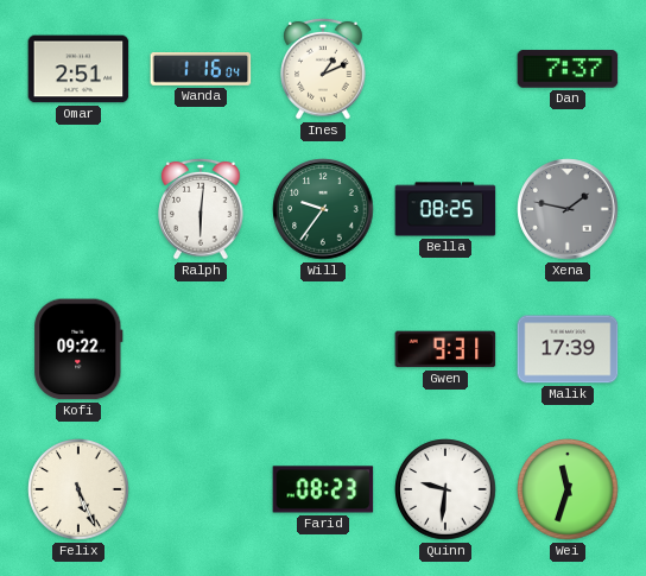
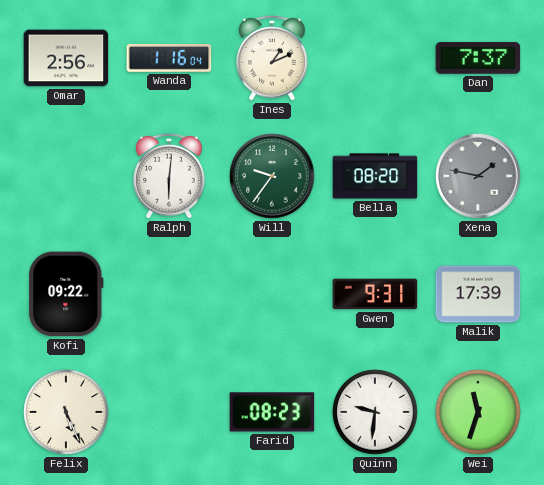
Omar: 2:51 -> 2:56
Bella: 08:25 -> 08:20
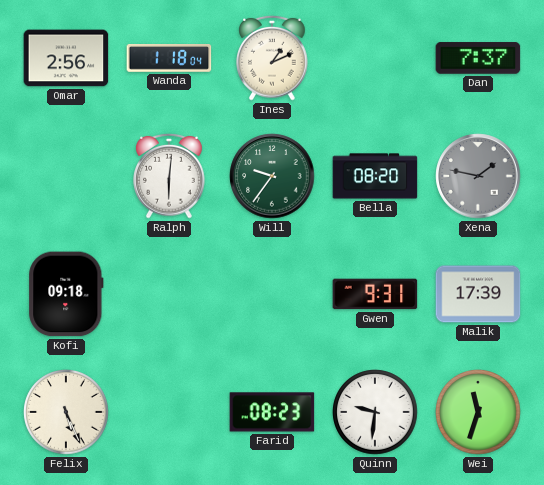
Wanda: 1:16 -> 1:18
Kofi: 09:22 -> 09:18
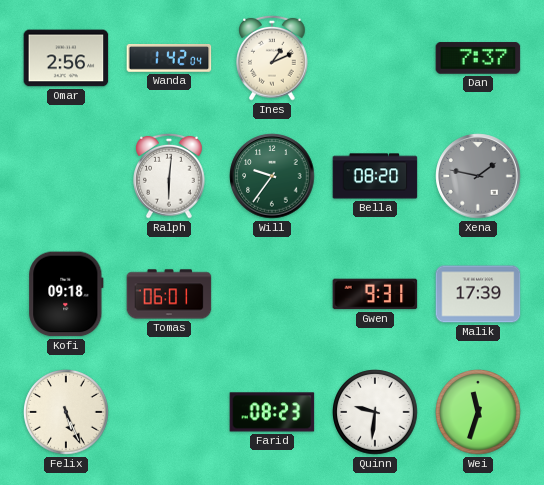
Wanda: 1:18 -> 1:42
Tomas: none -> 06:01
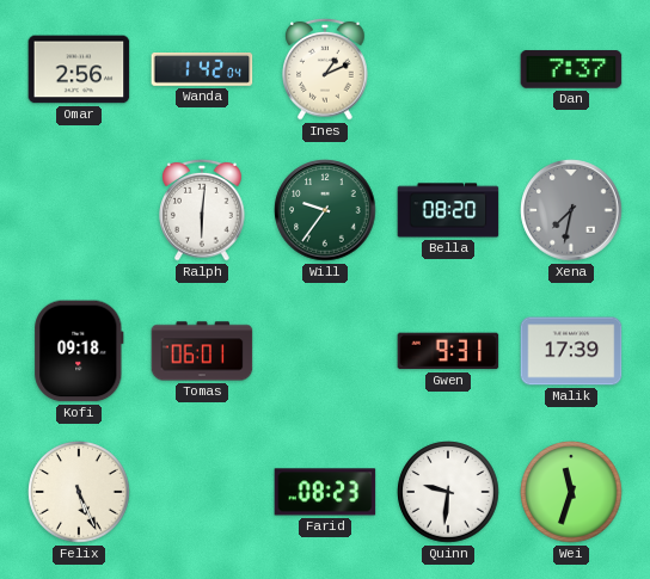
Xena: 1:47 -> 7:32
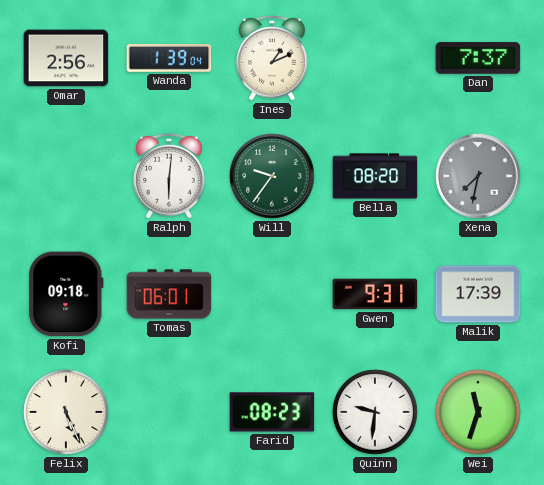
Wanda: 1:42 -> 1:39
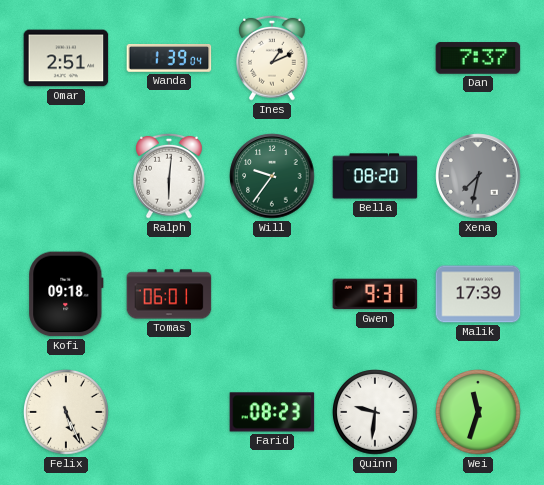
Omar: 2:56 -> 2:51
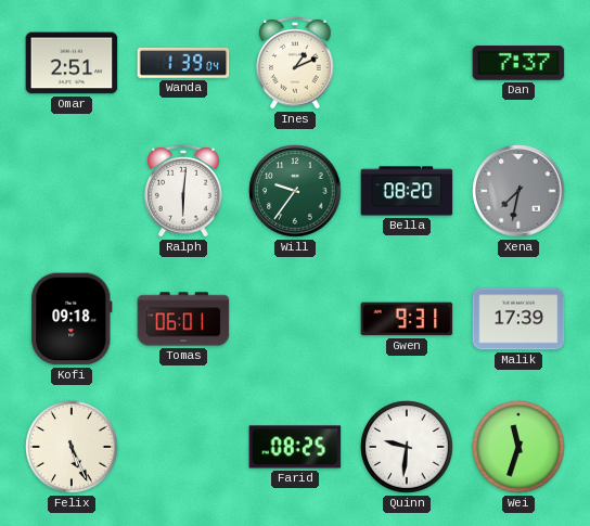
Farid: 08:23 -> 08:25
